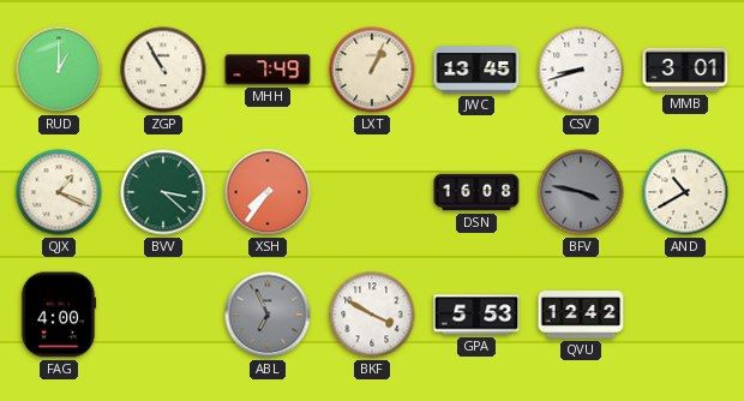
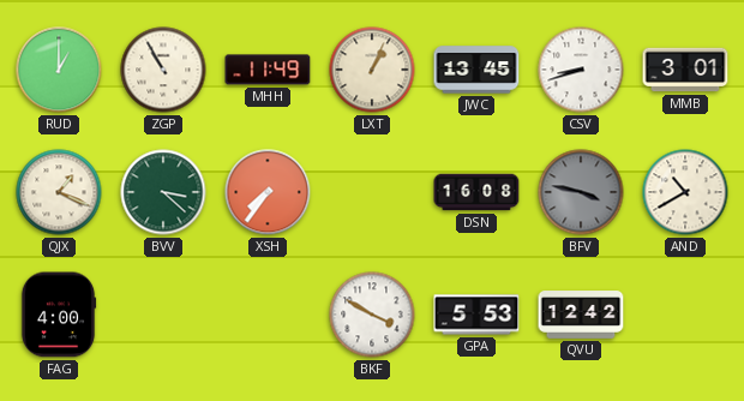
MHH: 7:49 -> 11:49
ABL: 6:56 -> none
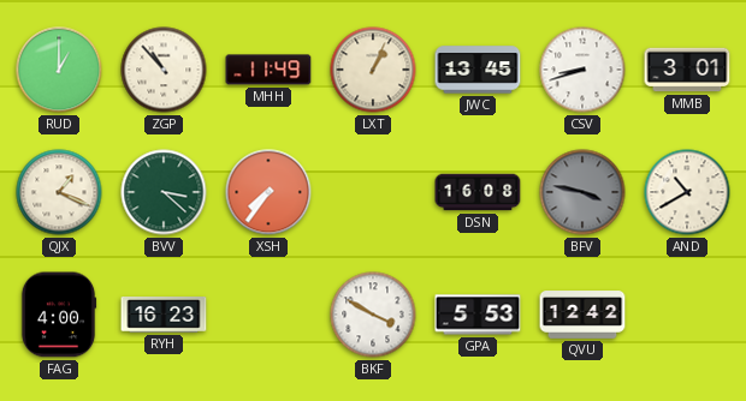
ZGP: 10:55 -> 10:53
RYH: none -> 16:23
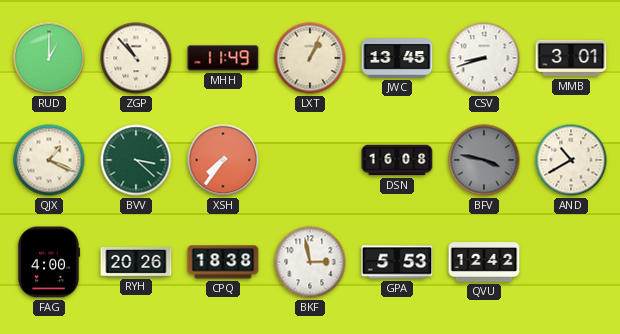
RYH: 16:23 -> 20:26
CPQ: none -> 18:38
BKF: 3:50 -> 2:58
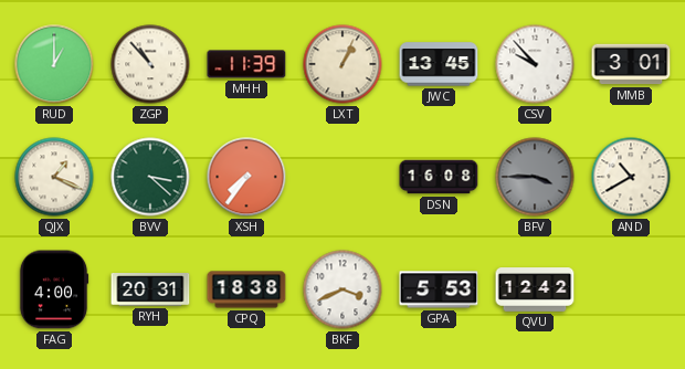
MHH: 11:49 -> 11:39
CSV: 8:42 -> 9:53
BFV: 3:47 -> 3:45
RYH: 20:26 -> 20:31
BKF: 2:58 -> 3:41
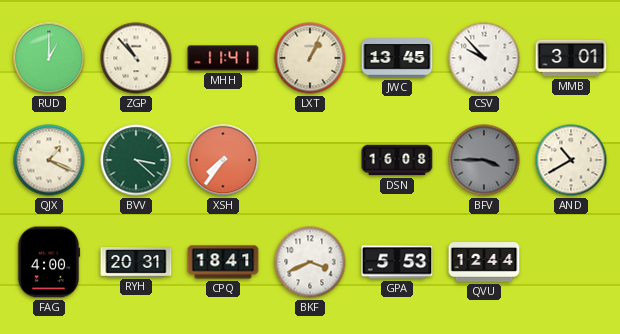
MHH: 11:39 -> 11:41
CPQ: 18:38 -> 18:41
QVU: 12:42 -> 12:44
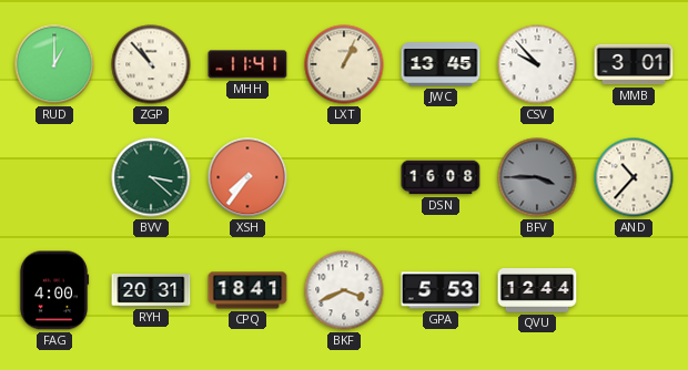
QJX: 1:19 -> none
AND: 10:40 -> 10:37
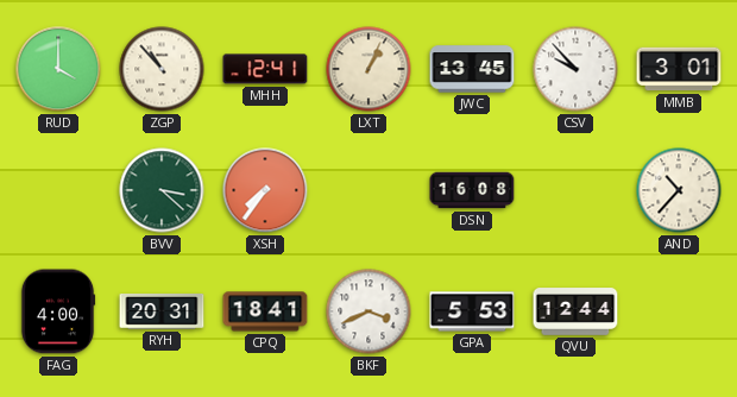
RUD: 1:00 -> 4:00
MHH: 11:41 -> 12:41
BFV: 3:45 -> none
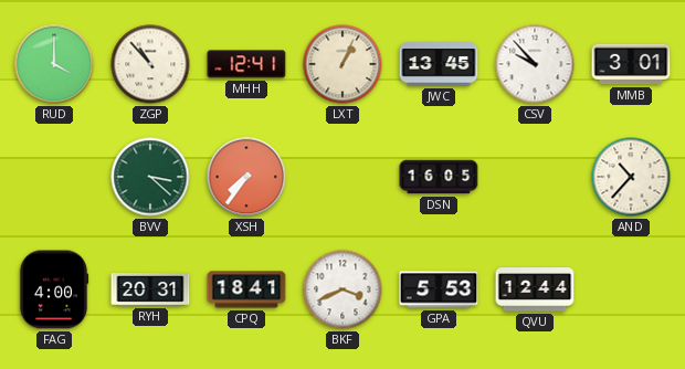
DSN: 16:08 -> 16:05
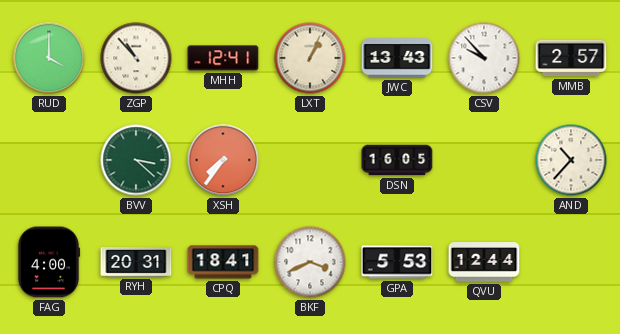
JWC: 13:45 -> 13:43
MMB: 3:01 -> 2:57
